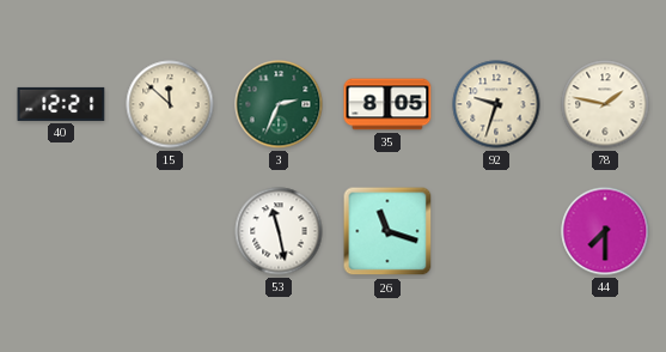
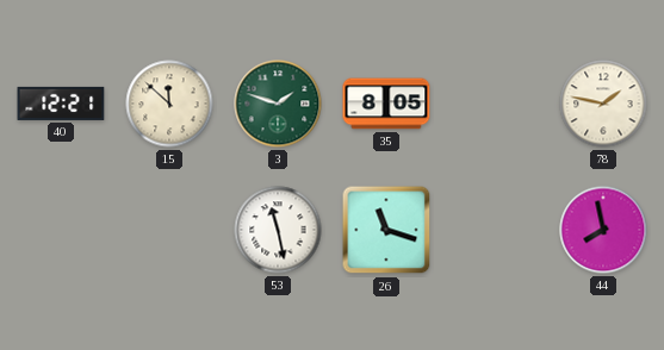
3: 2:34 -> 1:48
92: 9:33 -> none
44: 7:30 -> 7:58
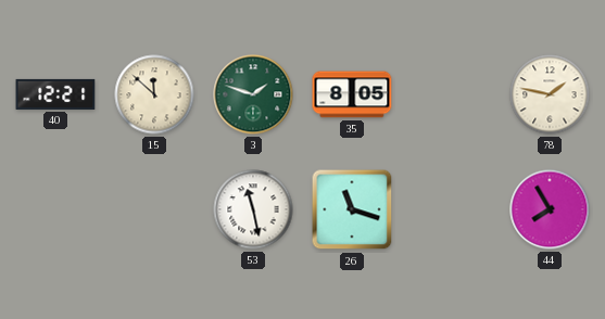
44: 7:58 -> 7:55
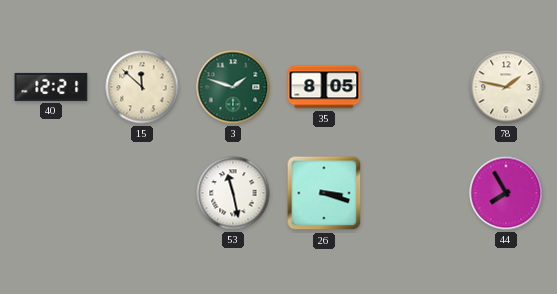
26: 11:18 -> 3:18
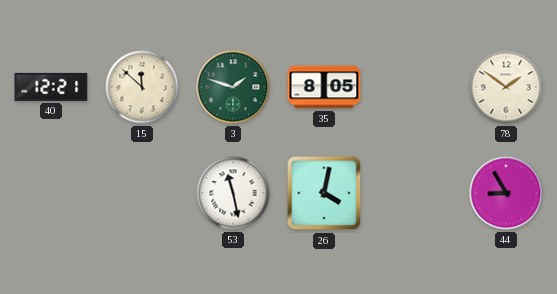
78: 1:47 -> 1:51
26: 3:18 -> 4:02
44: 7:55 -> 8:55
